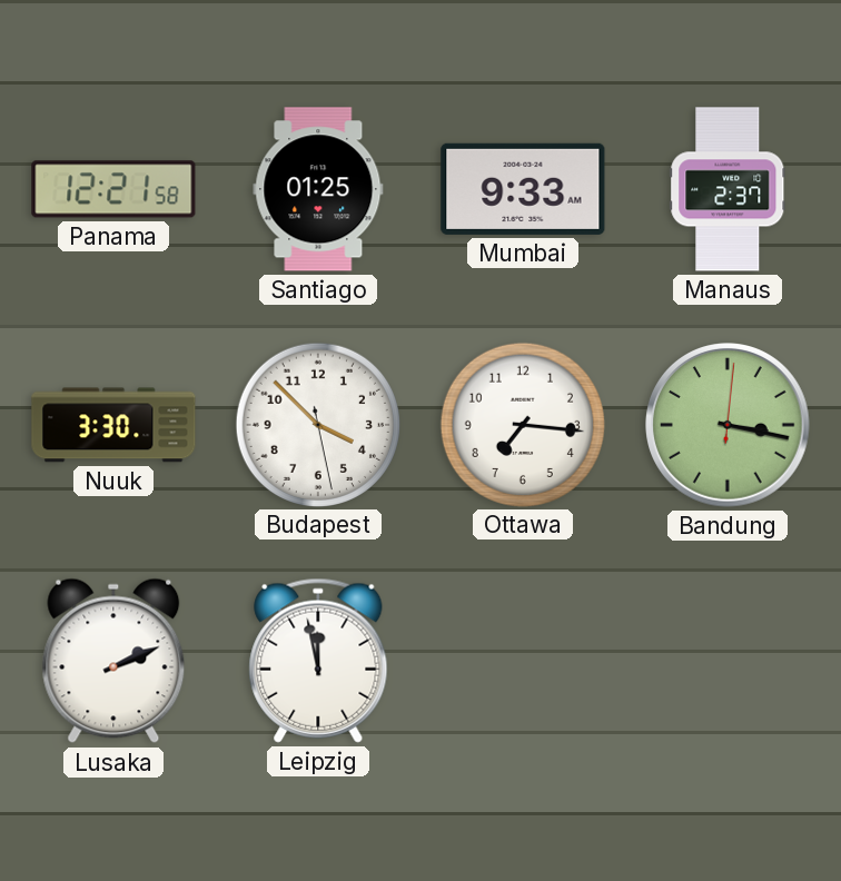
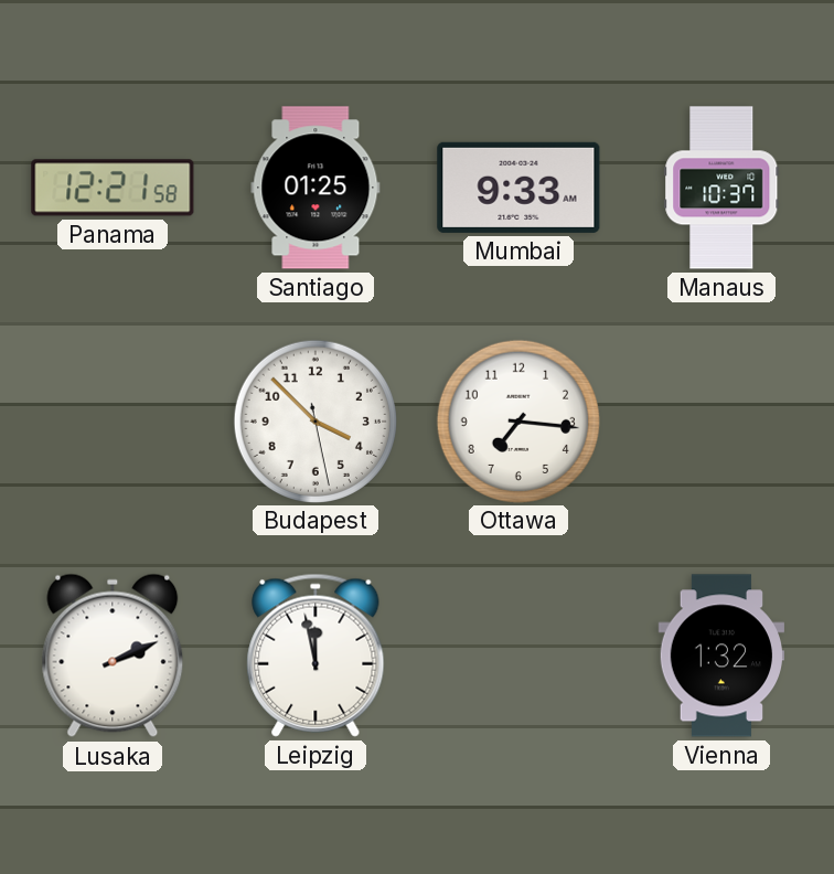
Manaus: 2:37 -> 10:37
Nuuk: 3:30 -> none
Bandung: 3:17 -> none
Vienna: none -> 1:32
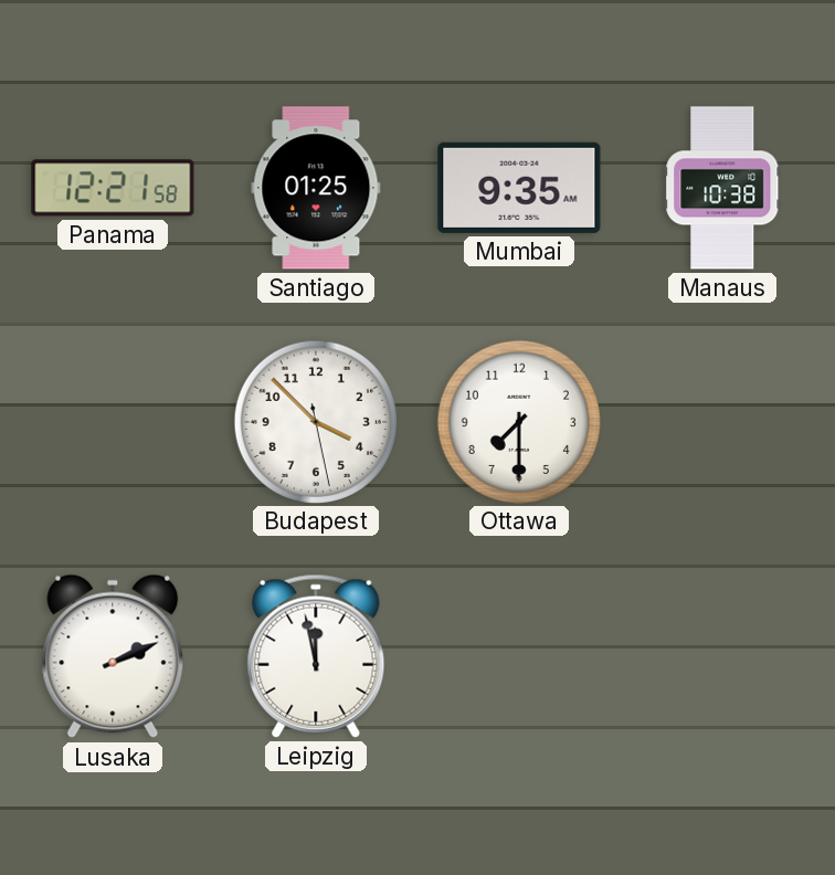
Mumbai: 9:33 -> 9:35
Manaus: 10:37 -> 10:38
Ottawa: 7:16 -> 7:30
Vienna: 1:32 -> none
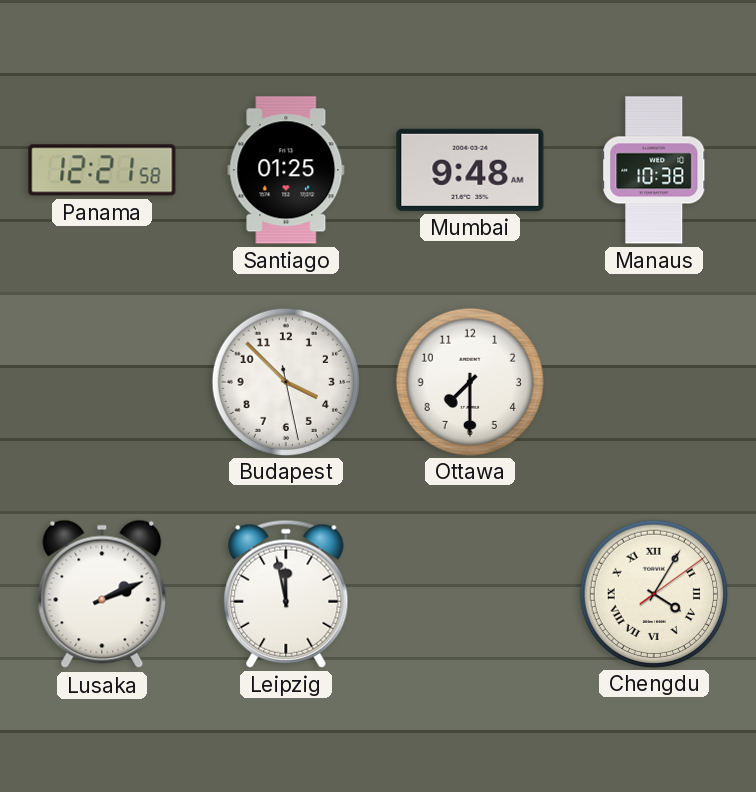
Mumbai: 9:35 -> 9:48
Chengdu: none -> 4:05
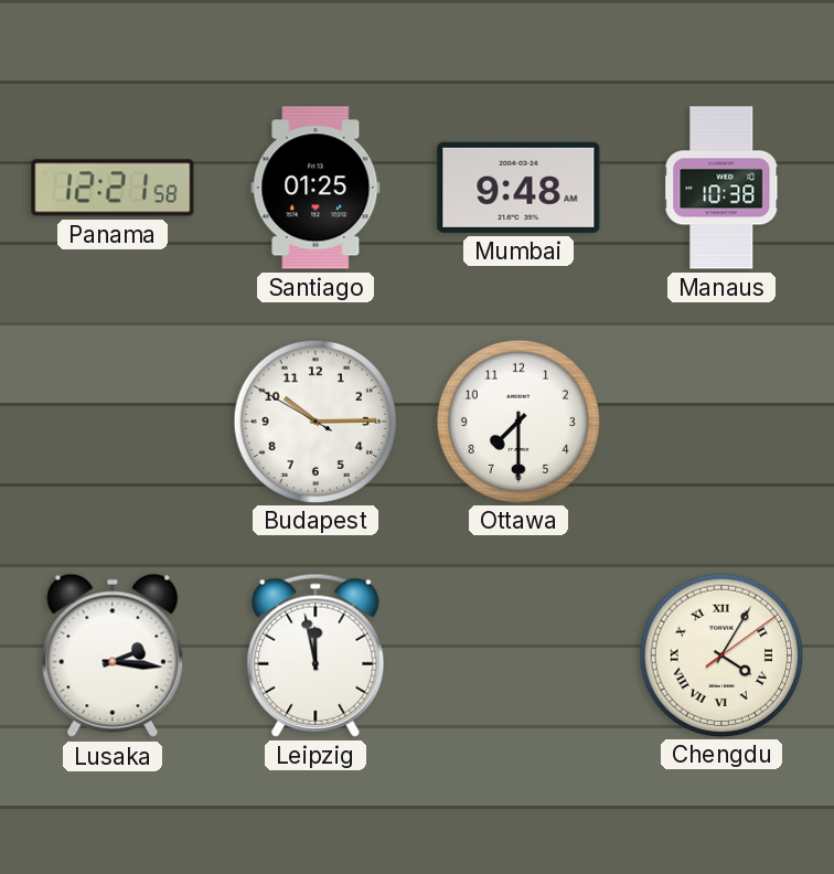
Budapest: 3:52 -> 10:14
Lusaka: 2:11 -> 2:16
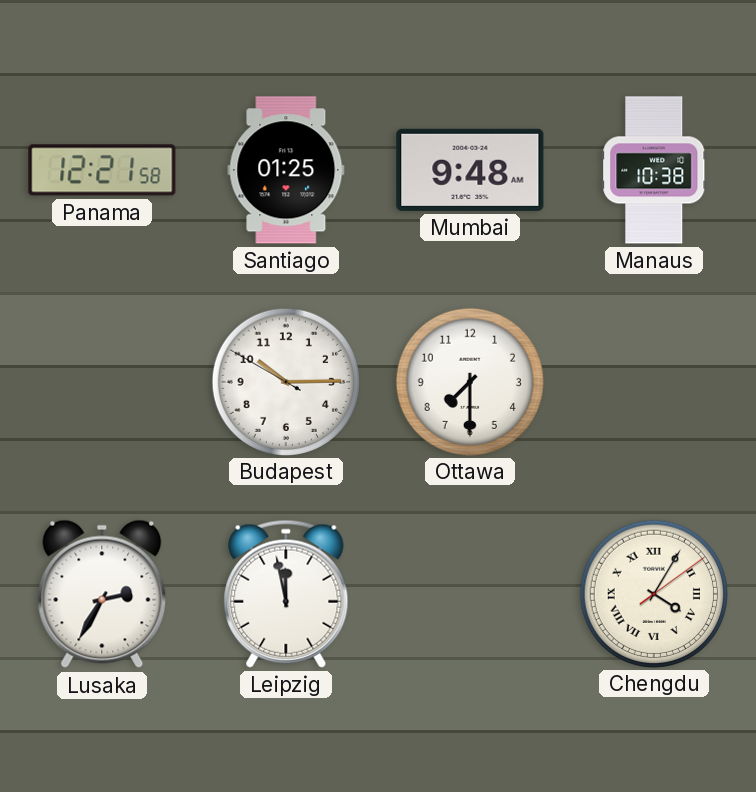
Lusaka: 2:16 -> 2:35
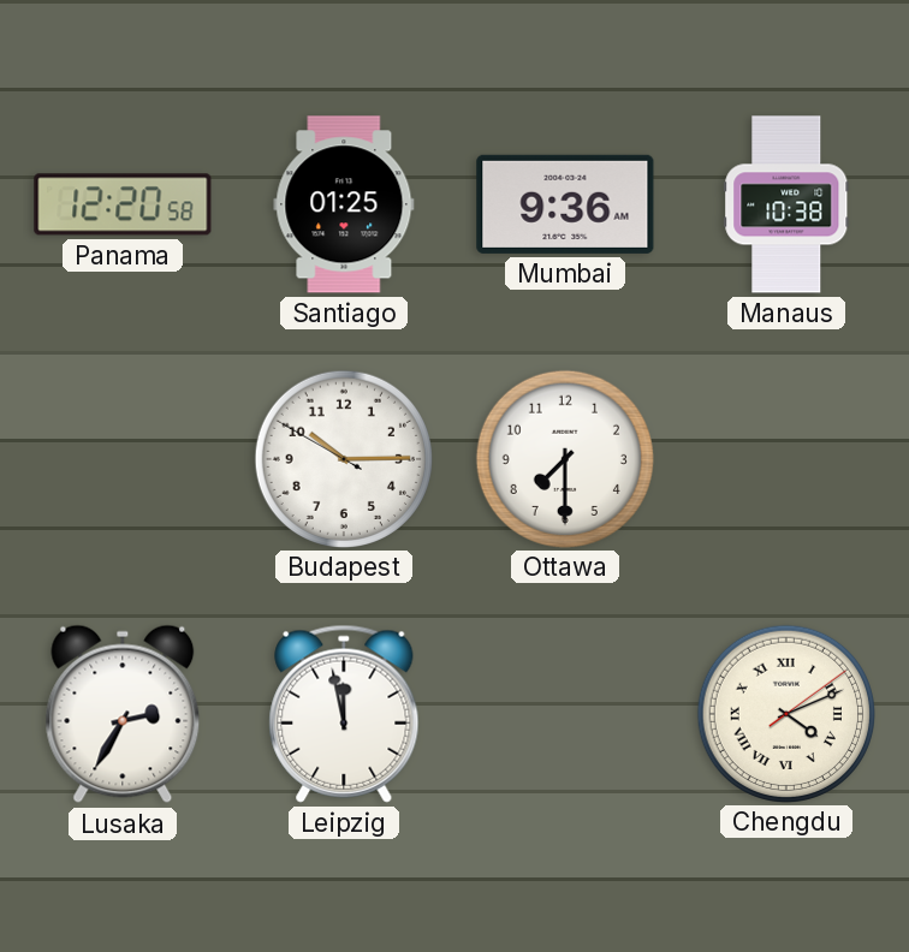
Panama: 12:21 -> 12:20
Mumbai: 9:48 -> 9:36
Chengdu: 4:05 -> 4:11
